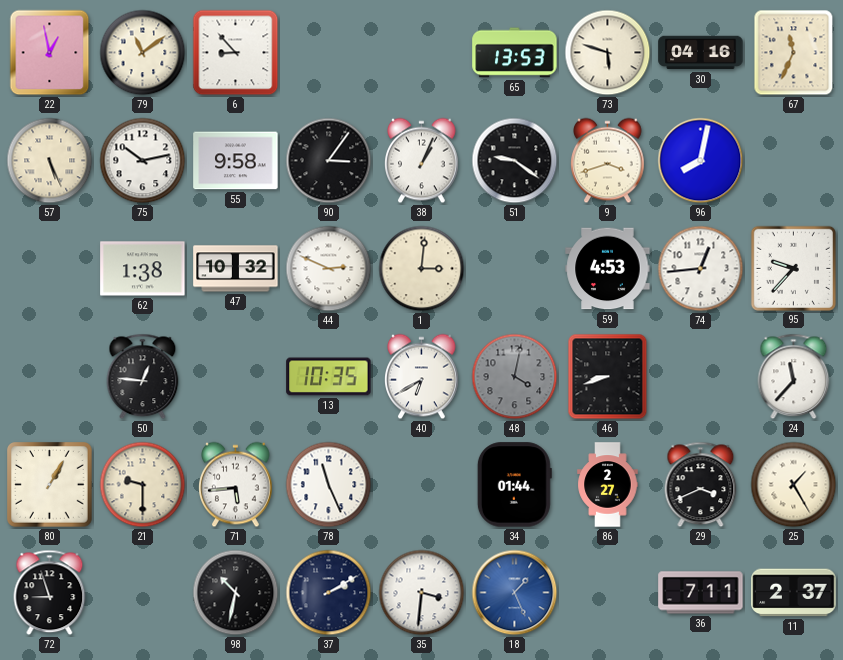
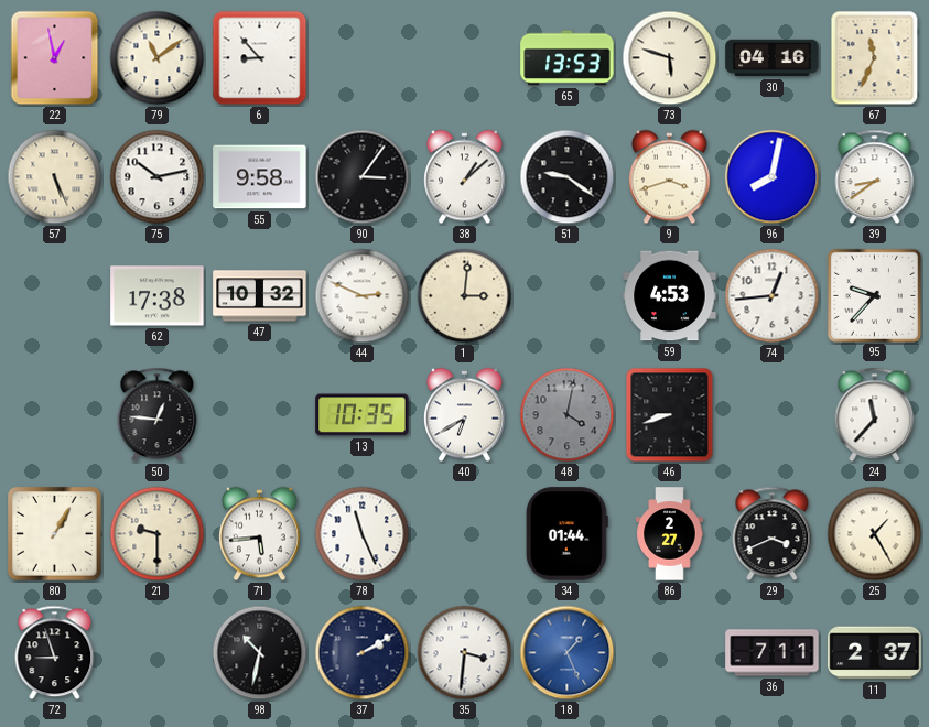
38: 1:04 -> 1:08
39: none -> 8:39
62: 1:38 -> 17:38
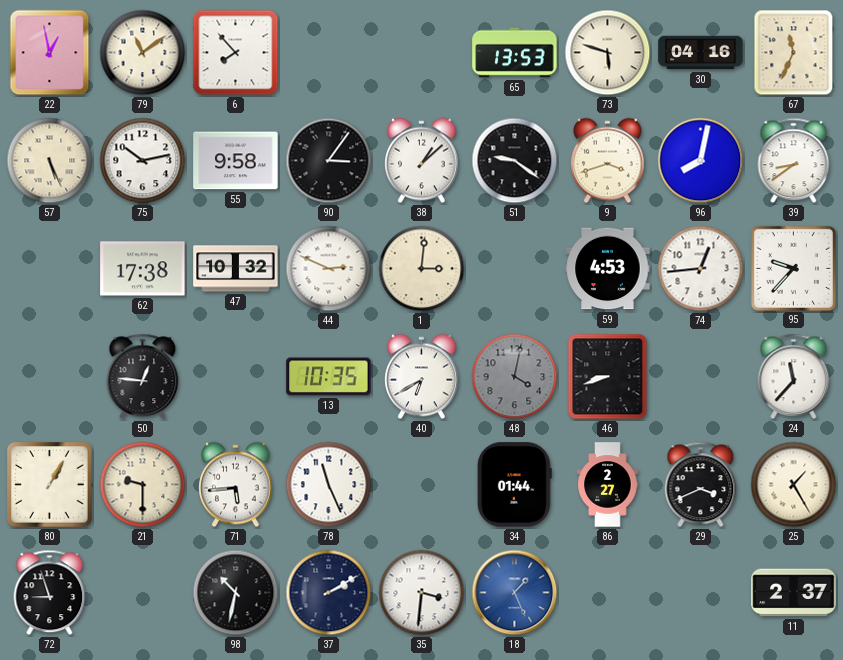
6: 8:53 -> 7:53
36: 7:11 -> none
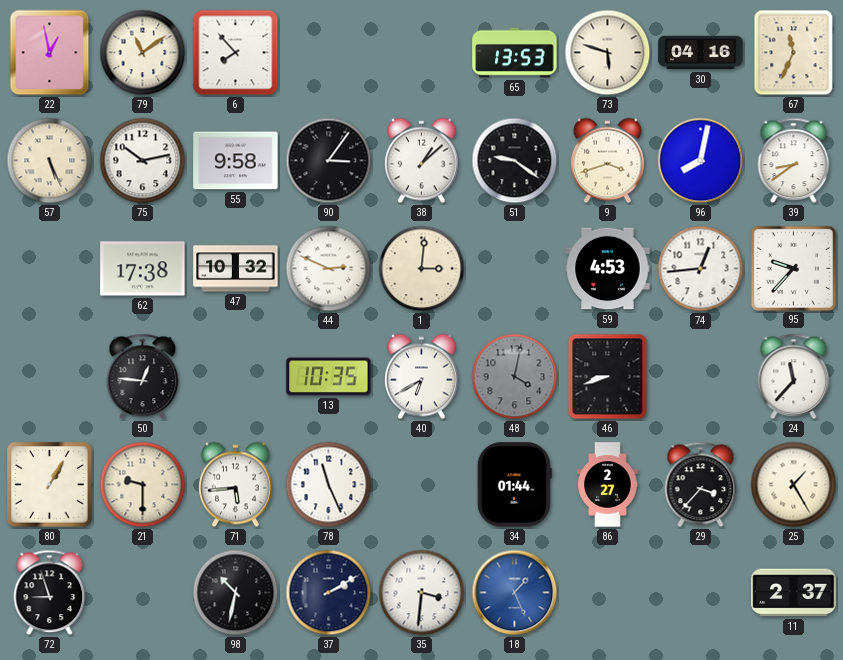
29: 3:41 -> 3:37
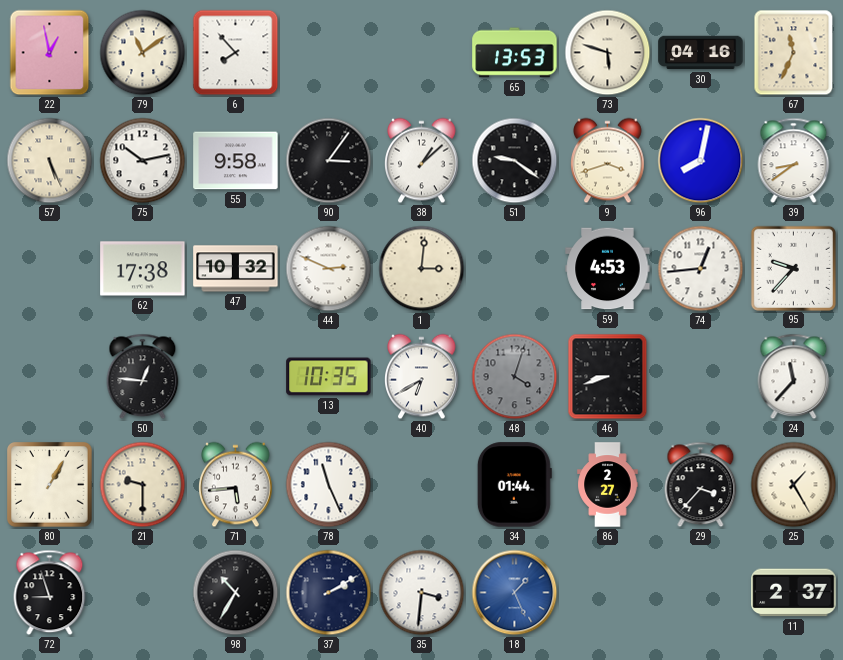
48: 4:02 -> 4:03
98: 10:32 -> 10:35
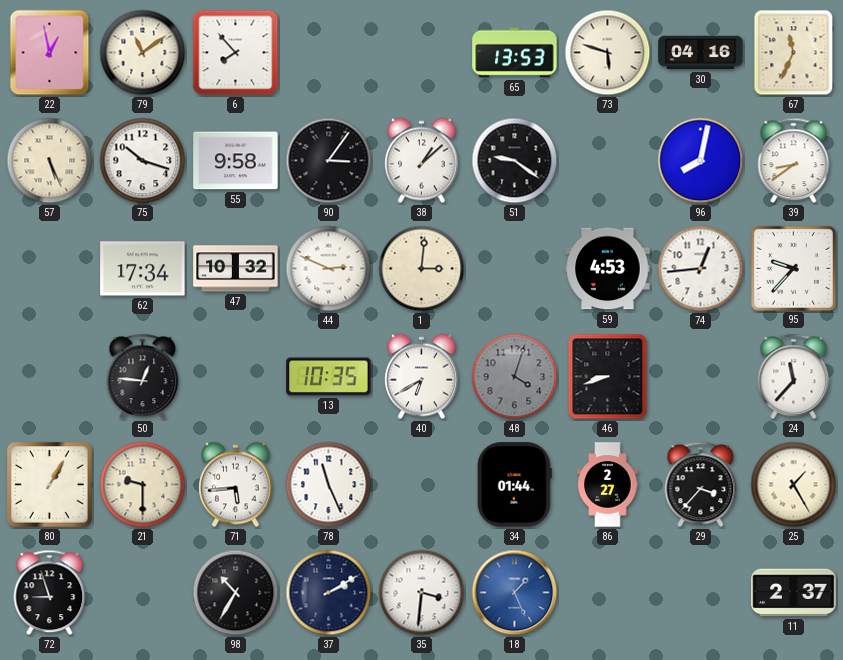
75: 10:13 -> 10:18
9: 3:42 -> none
62: 17:38 -> 17:34
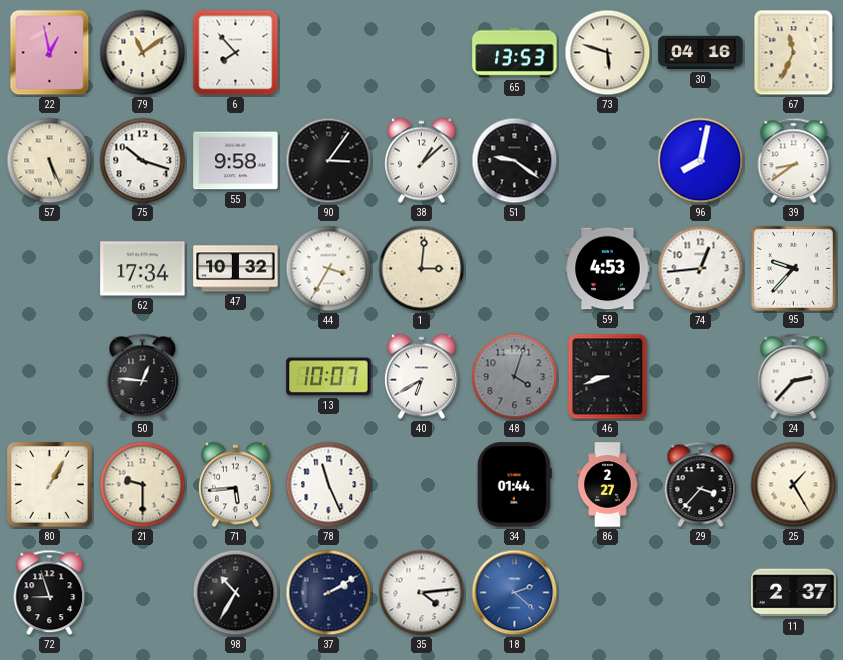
44: 2:49 -> 3:35
13: 10:35 -> 10:07
24: 11:37 -> 2:37
35: 3:31 -> 4:14
18: 1:26 -> 2:22
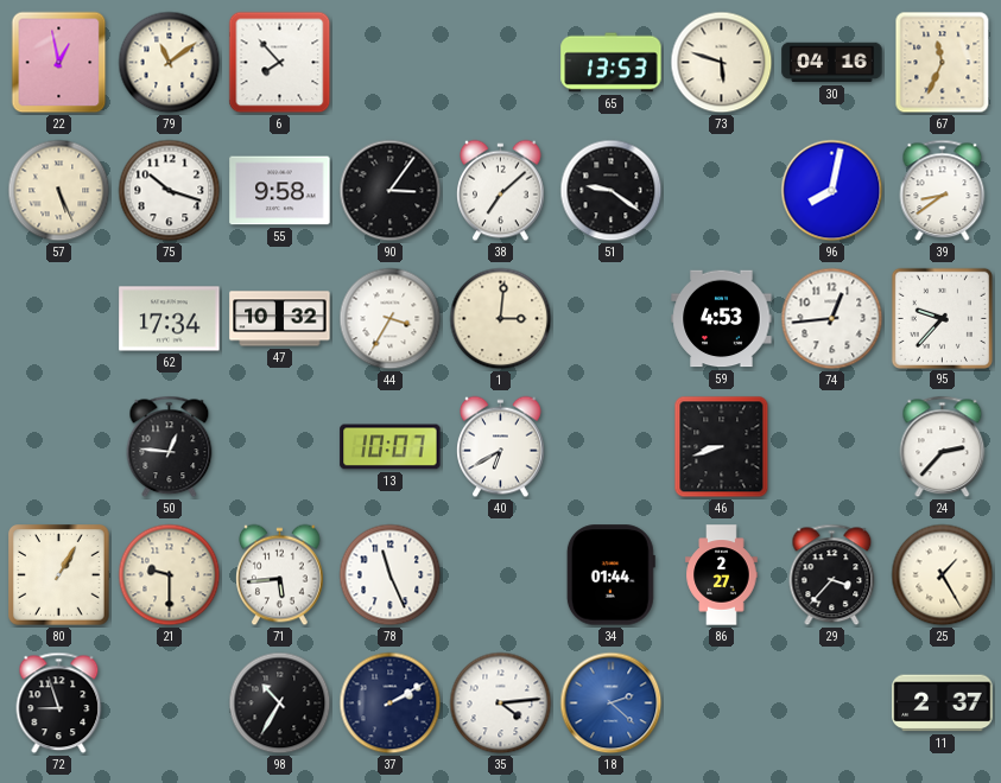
38: 1:08 -> 7:08
48: 4:03 -> none
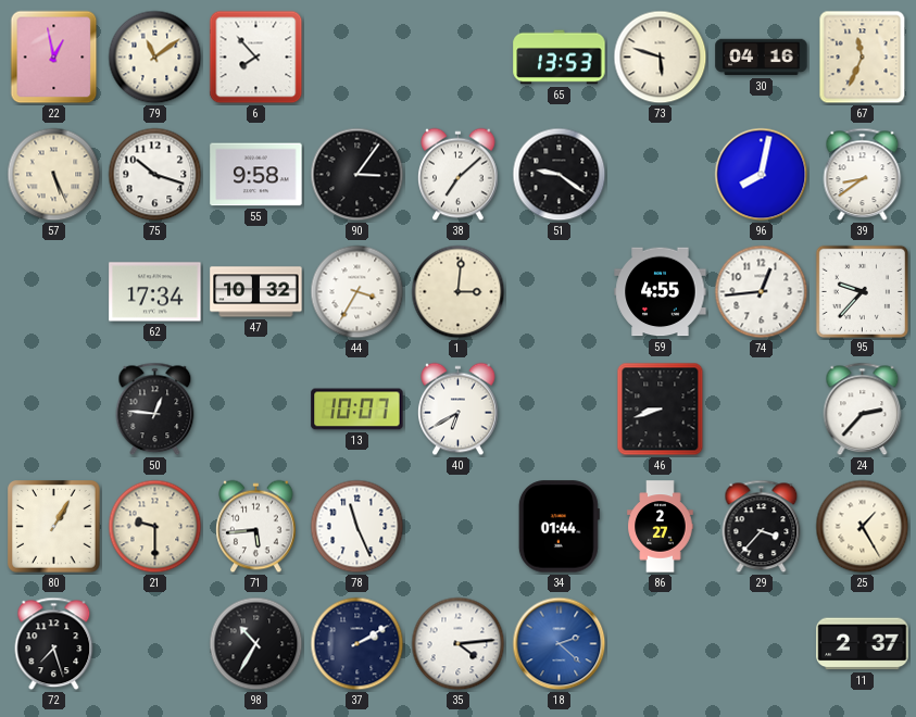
59: 4:53 -> 4:55
72: 8:57 -> 7:27
